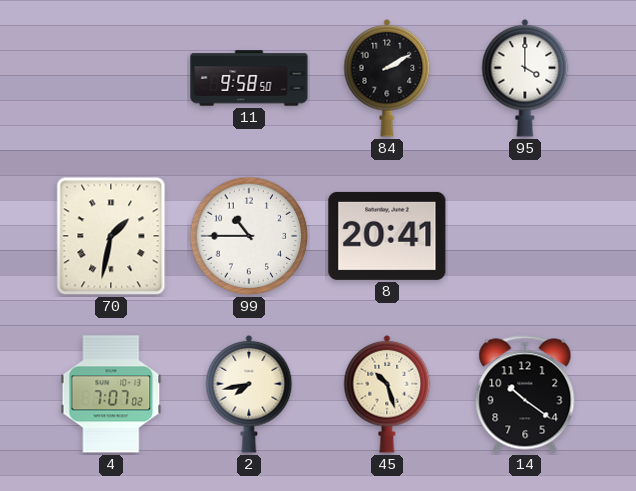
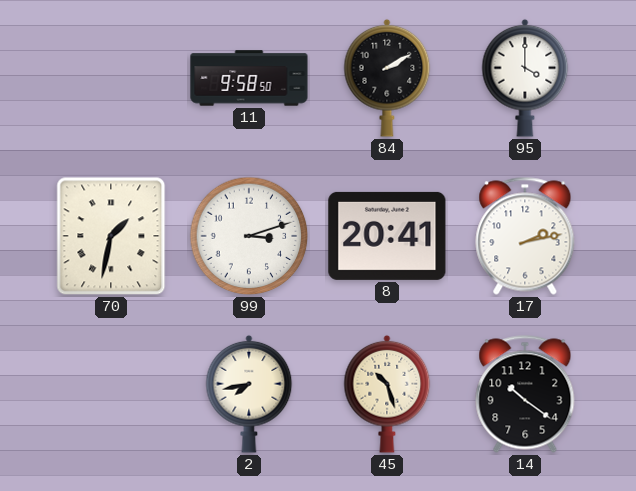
99: 10:45 -> 3:12
17: none -> 2:13
4: 7:07 -> none
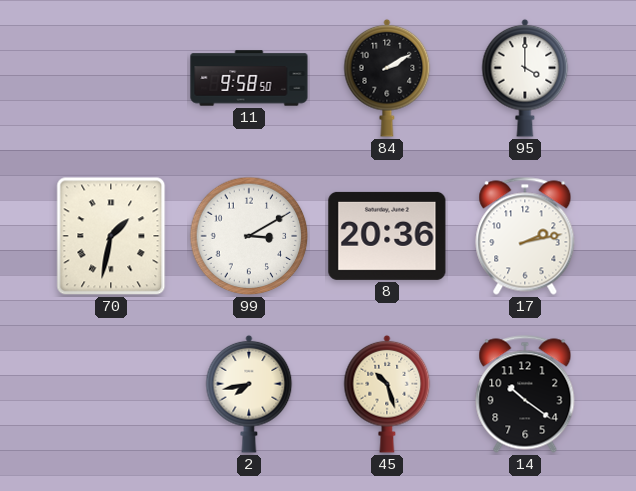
99: 3:12 -> 3:10
8: 20:41 -> 20:36
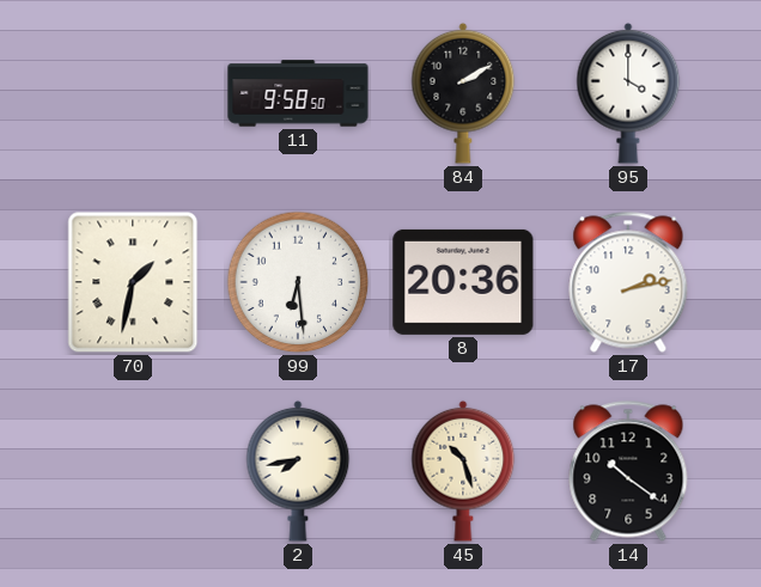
99: 3:10 -> 6:29
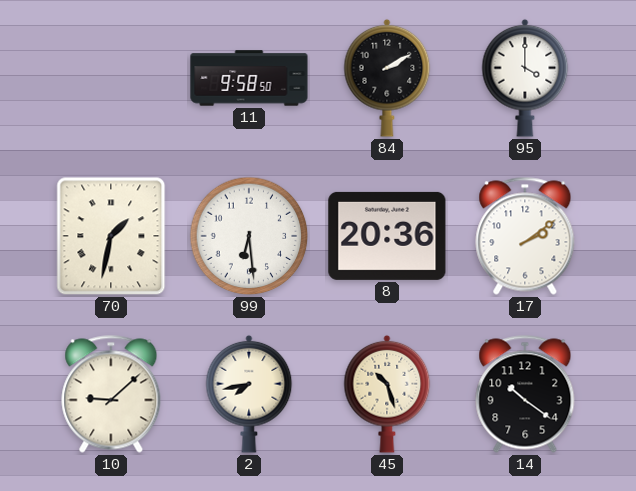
17: 2:13 -> 2:09
10: none -> 9:08
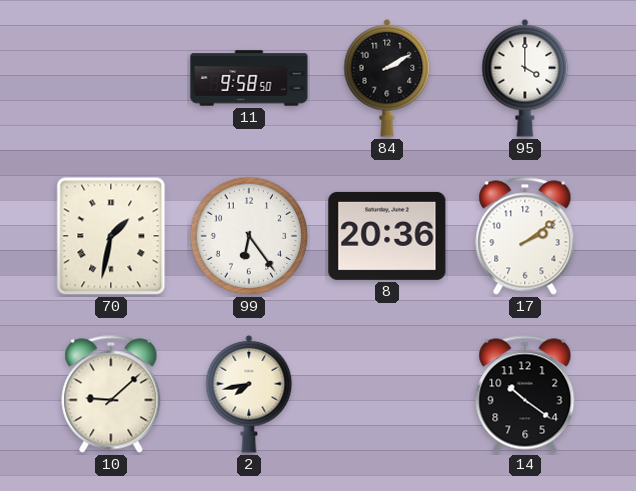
99: 6:29 -> 6:24
45: 10:27 -> none
